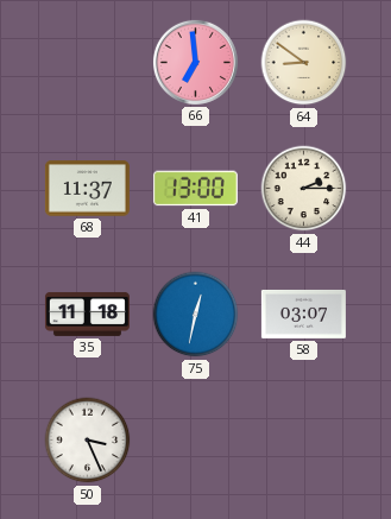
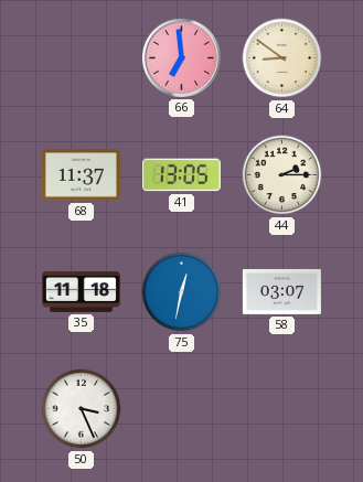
41: 13:00 -> 13:05
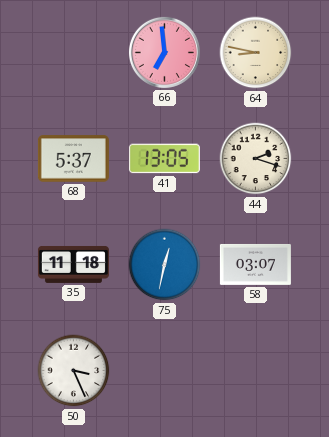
64: 8:51 -> 8:47
68: 11:37 -> 5:37
44: 2:15 -> 2:18
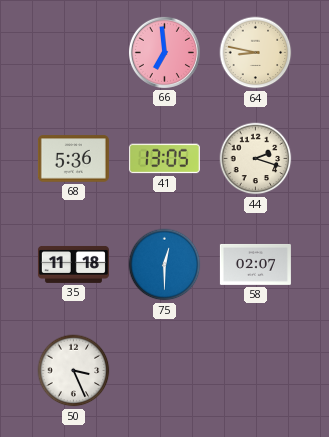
68: 5:37 -> 5:36
75: 12:32 -> 12:30
58: 03:07 -> 02:07
